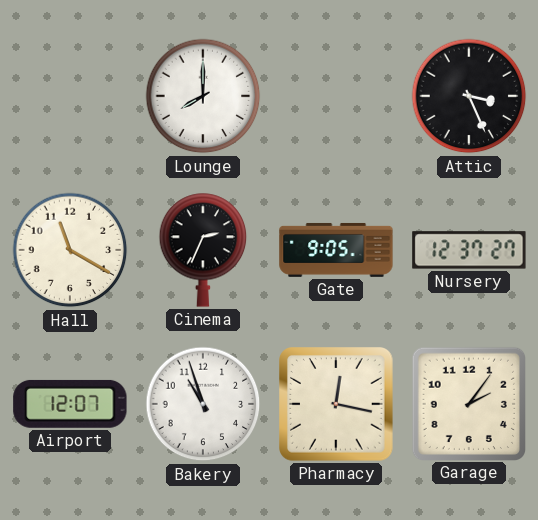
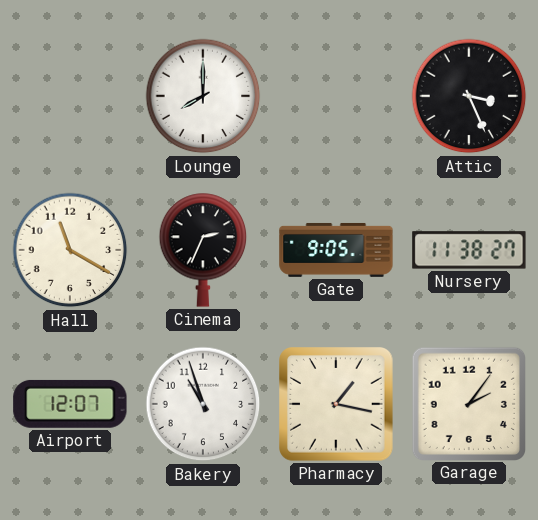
Nursery: 12:37 -> 11:38
Pharmacy: 12:17 -> 1:17
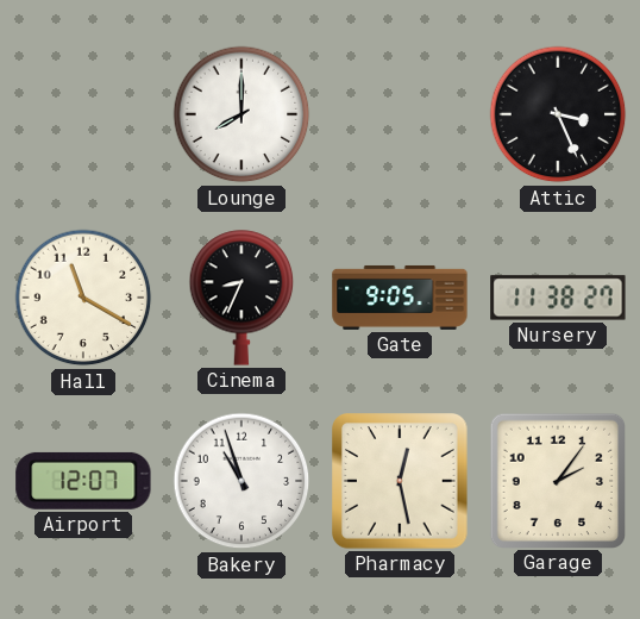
Cinema: 2:34 -> 8:34
Pharmacy: 1:17 -> 12:28
